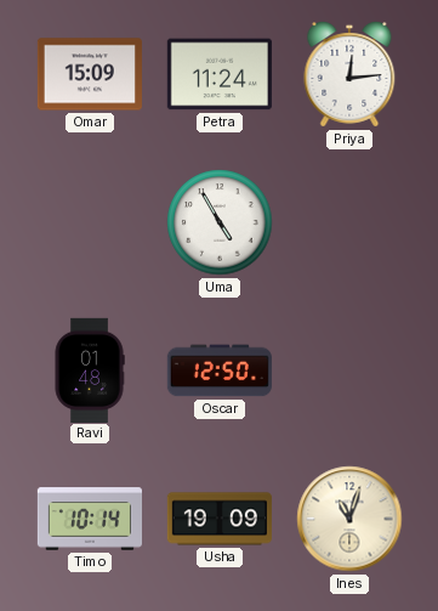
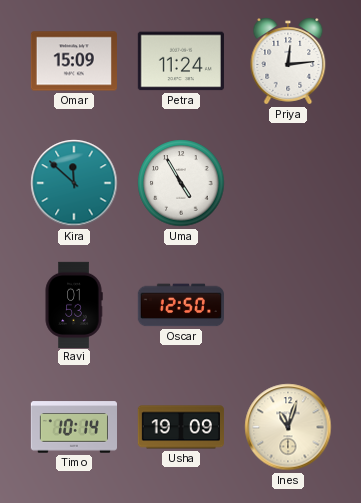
Kira: none -> 11:52
Ravi: 01:48 -> 01:53
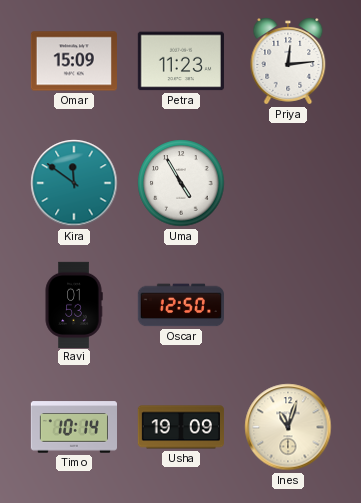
Petra: 11:24 -> 11:23
Kira: 11:52 -> 11:51
